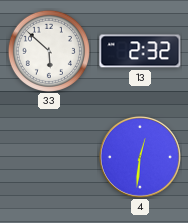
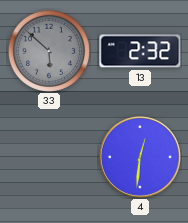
33 dial: white -> grey
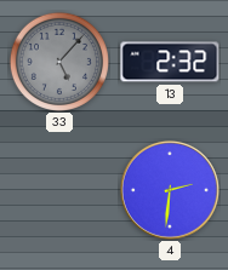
33: 5:52 -> 5:07
4: 12:31 -> 2:31
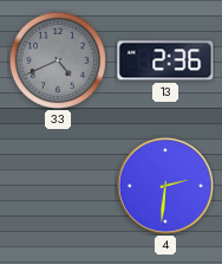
33: 5:07 -> 4:41
13: 2:32 -> 2:36
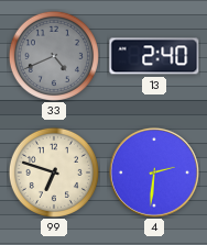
13: 2:36 -> 2:40
99: none -> 6:48
